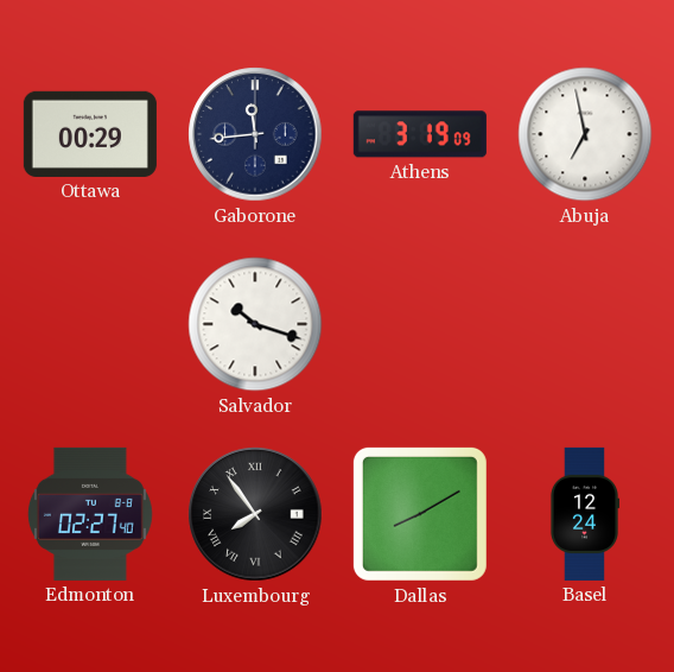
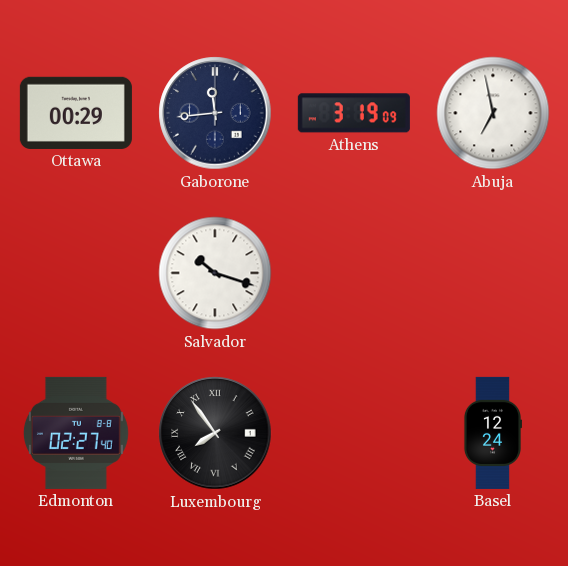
Dallas: 8:10 -> none
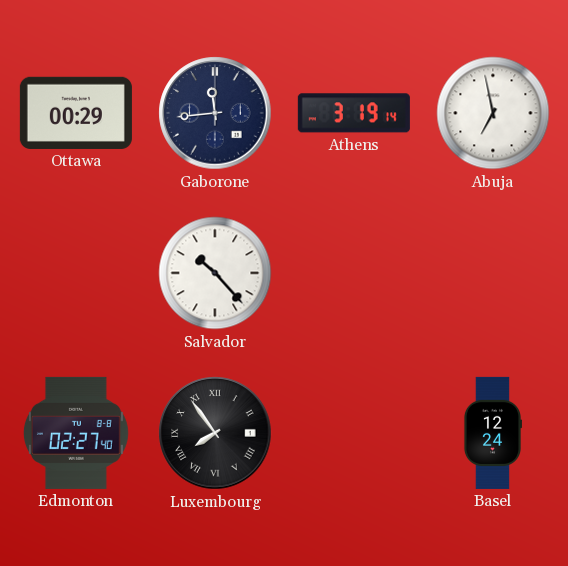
Athens: 3:19:09 -> 3:19:14
Salvador: 10:18 -> 10:23
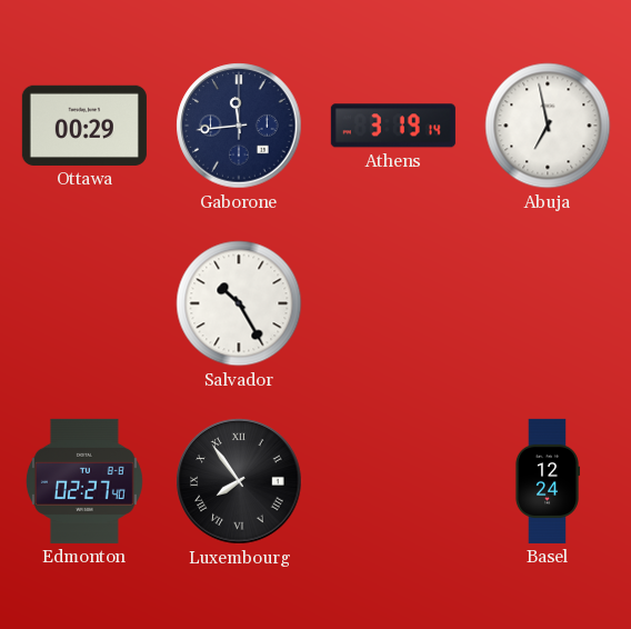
Salvador: 10:23 -> 10:25
